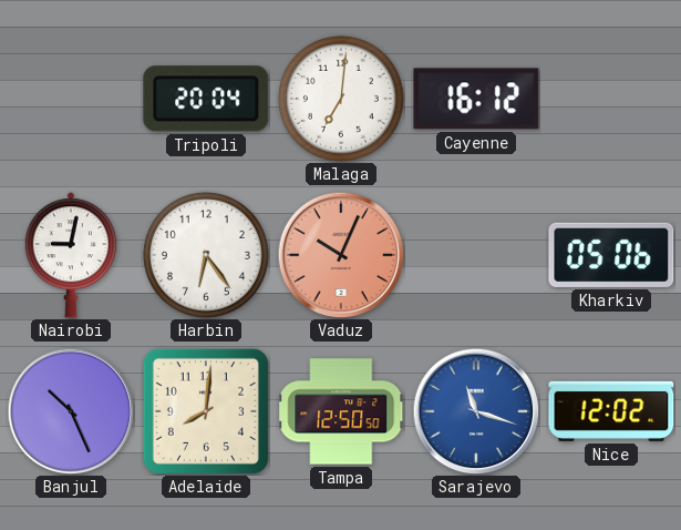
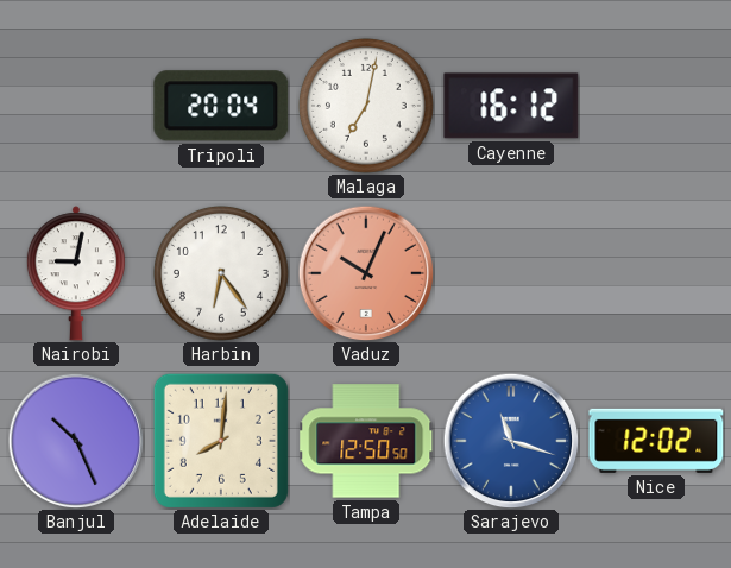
Malaga: 7:01 -> 7:02
Kharkiv: 05:06 -> none
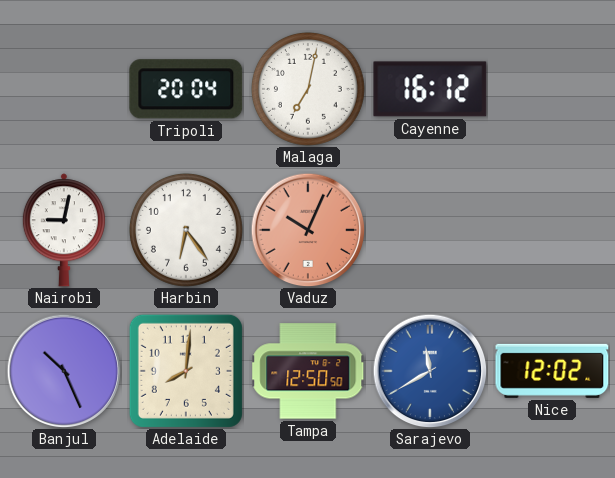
Sarajevo: 11:18 -> 11:40
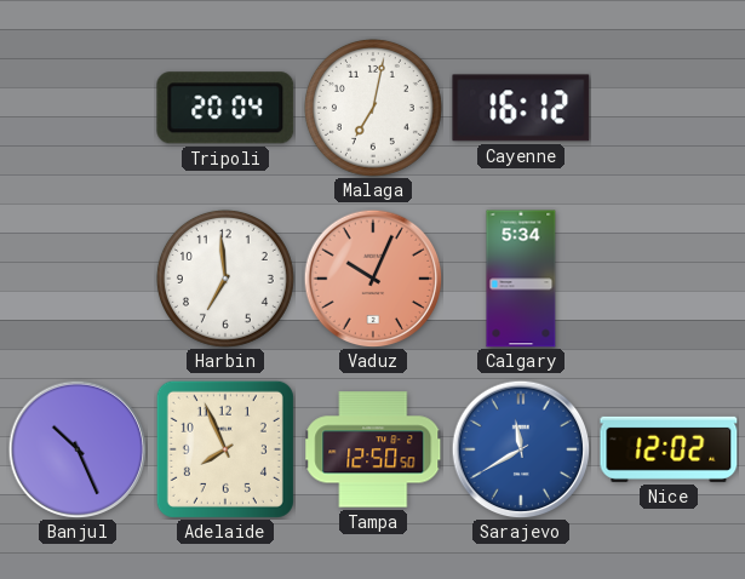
Nairobi: 9:02 -> none
Harbin: 6:24 -> 6:59
Calgary: none -> 5:34
Adelaide: 8:01 -> 7:56
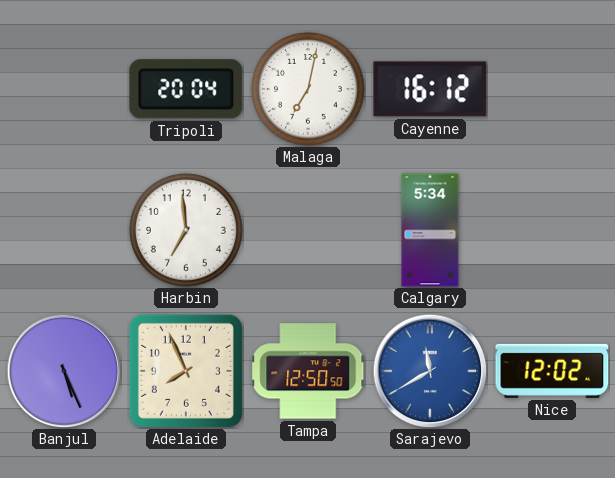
Vaduz: 10:04 -> none
Banjul: 10:26 -> 5:26
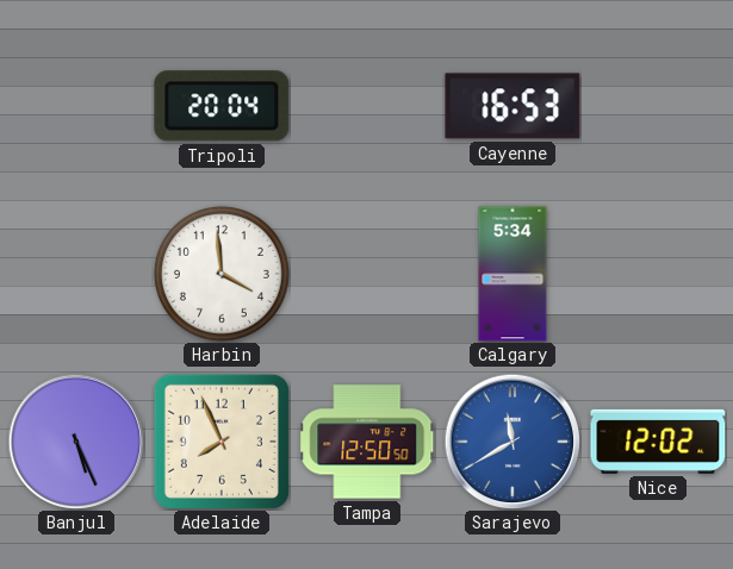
Malaga: 7:02 -> none
Cayenne: 16:12 -> 16:53
Harbin: 6:59 -> 3:59
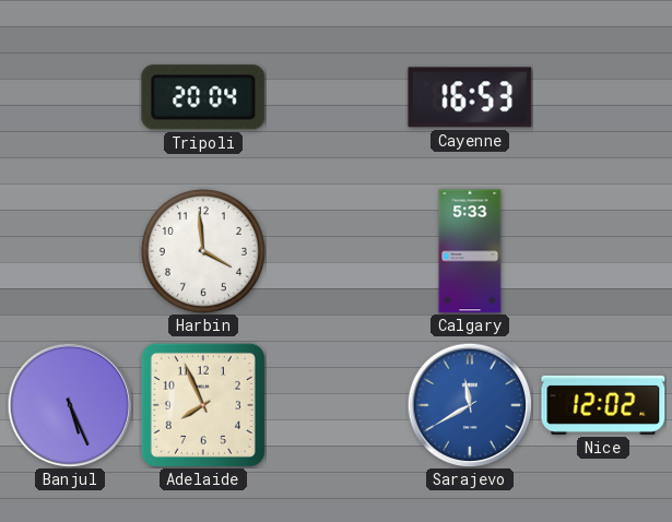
Calgary: 5:34 -> 5:33
Tampa: 12:50 -> none
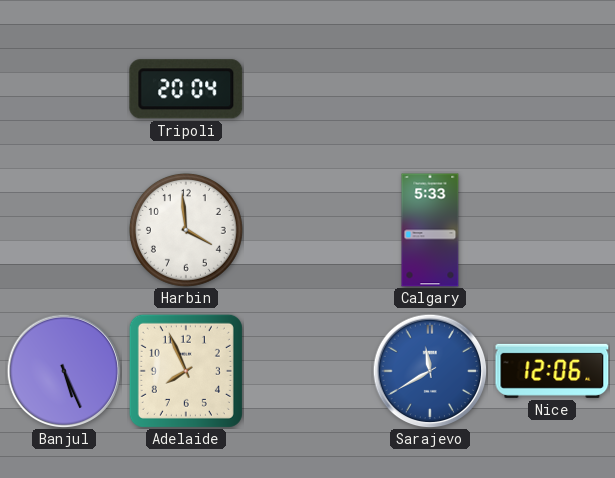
Cayenne: 16:53 -> none
Nice: 12:02 -> 12:06
